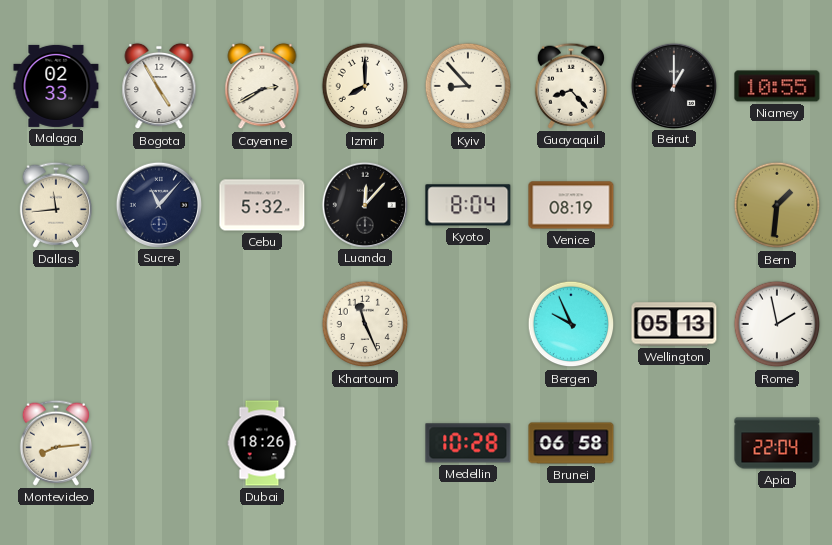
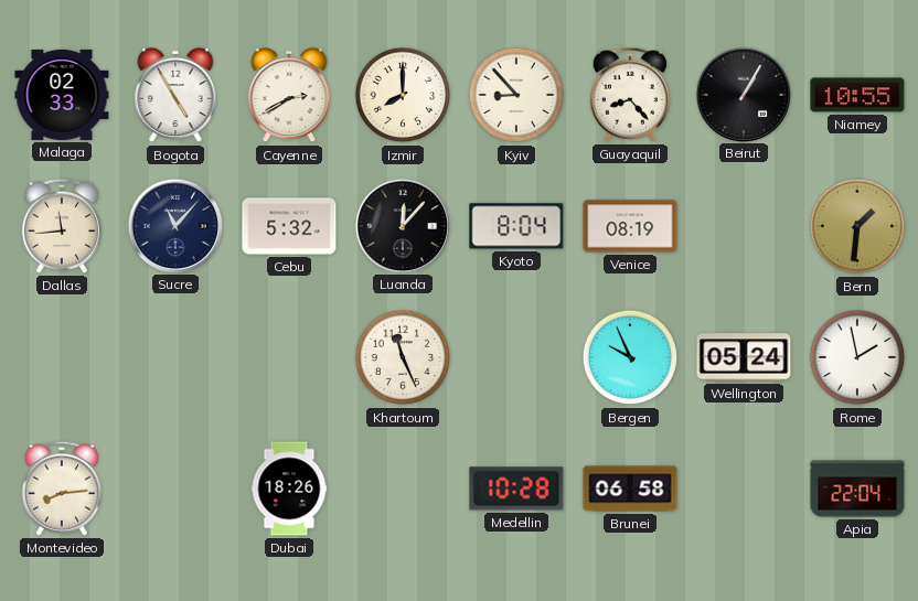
Beirut: 1:00 -> 1:05
Wellington: 05:13 -> 05:24
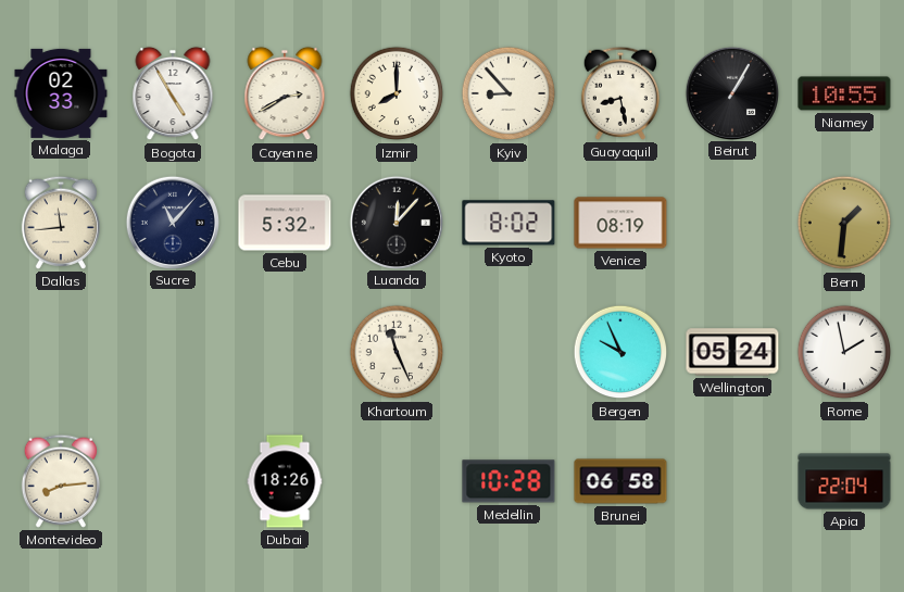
Guayaquil: 8:23 -> 8:28
Kyoto: 8:04 -> 8:02
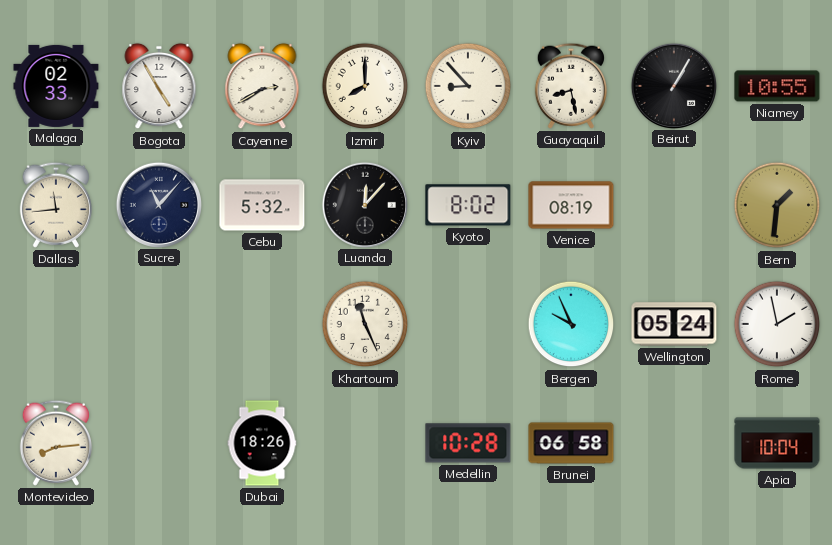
Apia: 22:04 -> 10:04
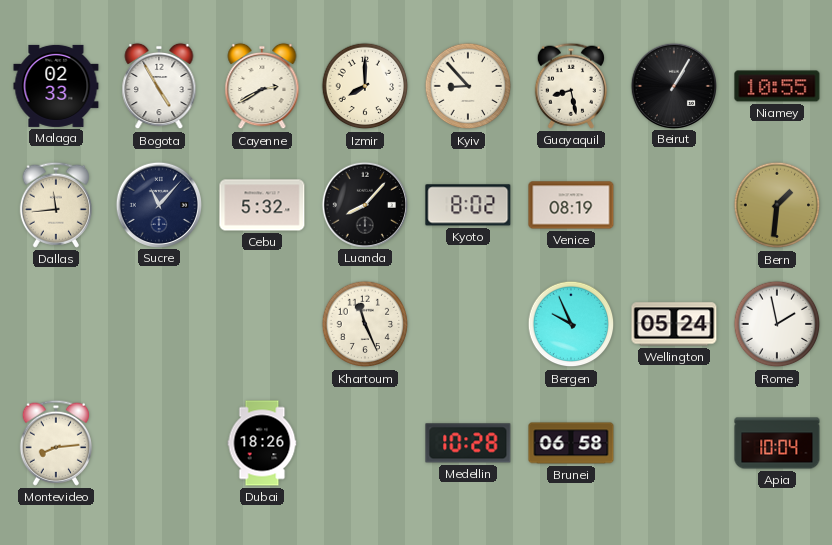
Luanda: 12:07 -> 8:07
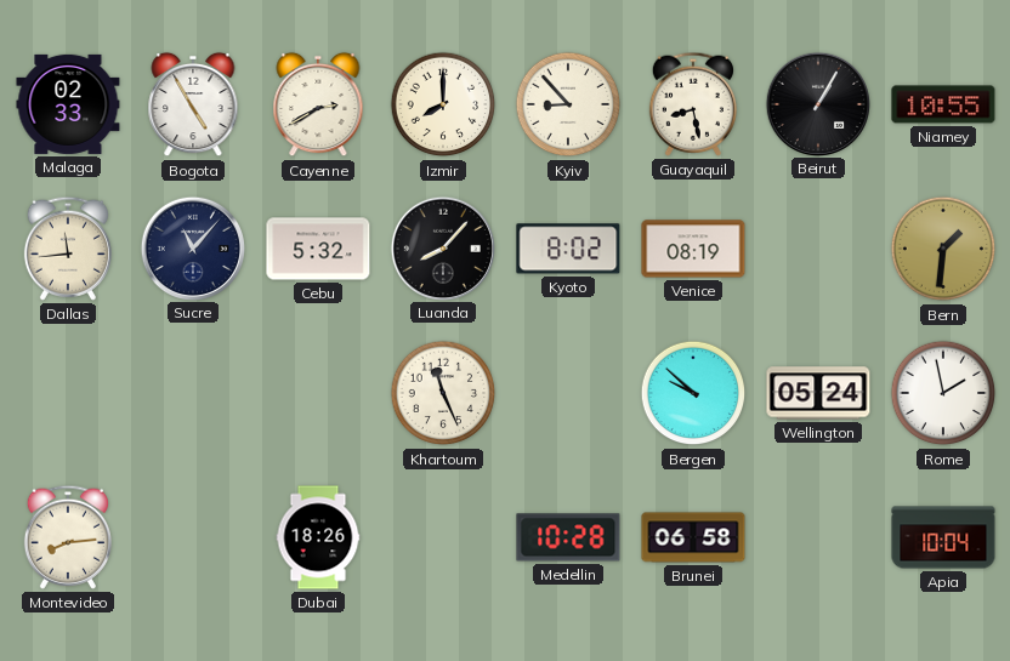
Bergen: 9:56 -> 9:52
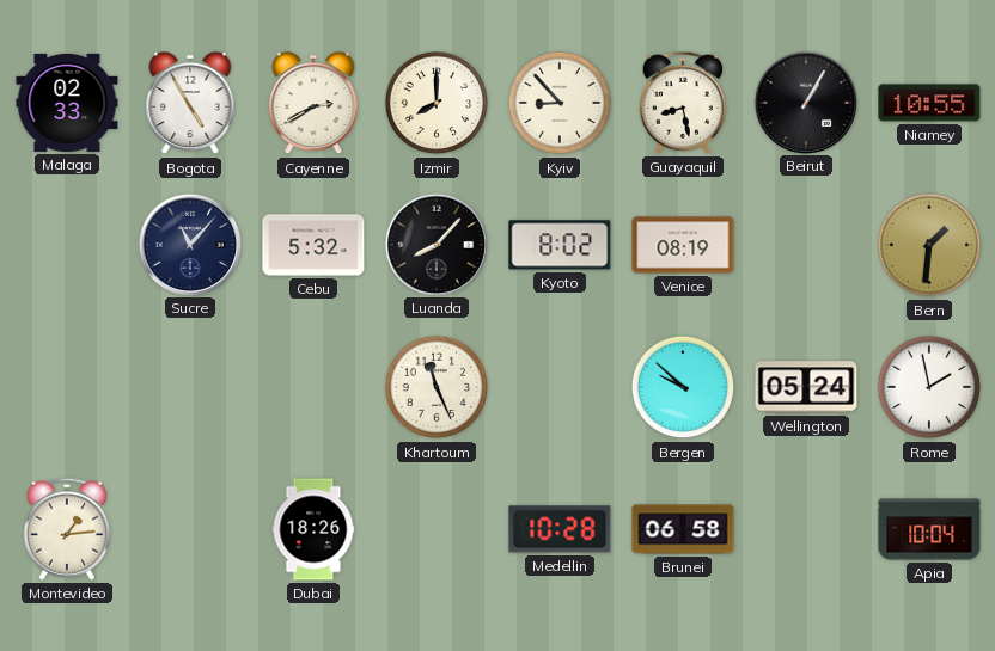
Dallas: 11:44 -> none
Montevideo: 8:14 -> 1:14
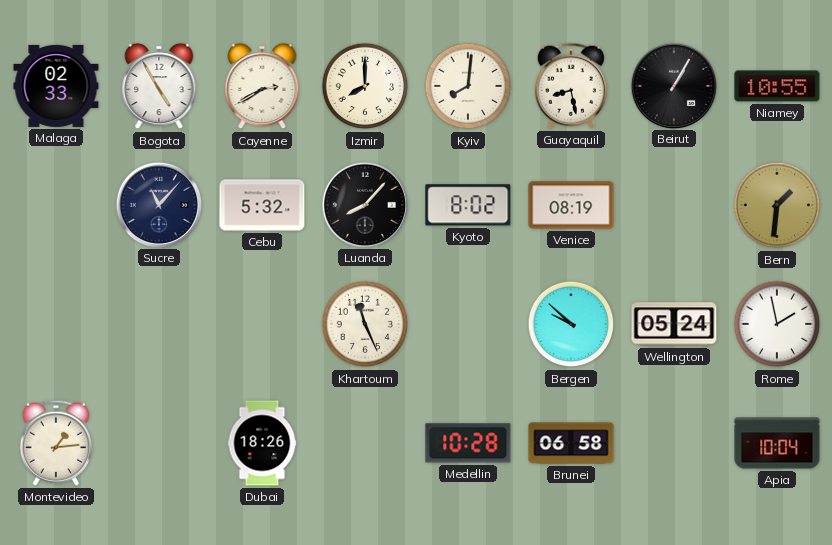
Kyiv: 8:53 -> 8:01
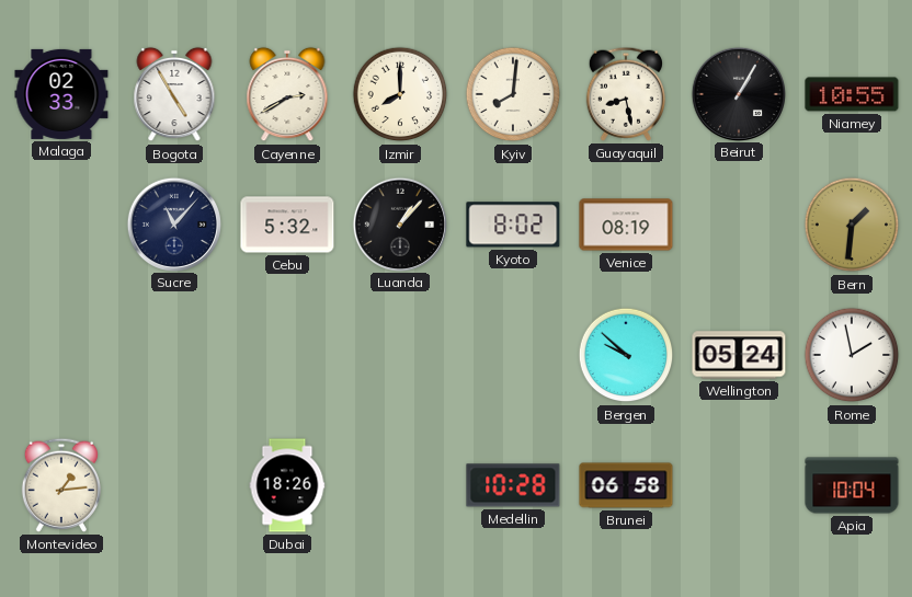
Luanda: 8:07 -> 1:07
Khartoum: 11:26 -> none
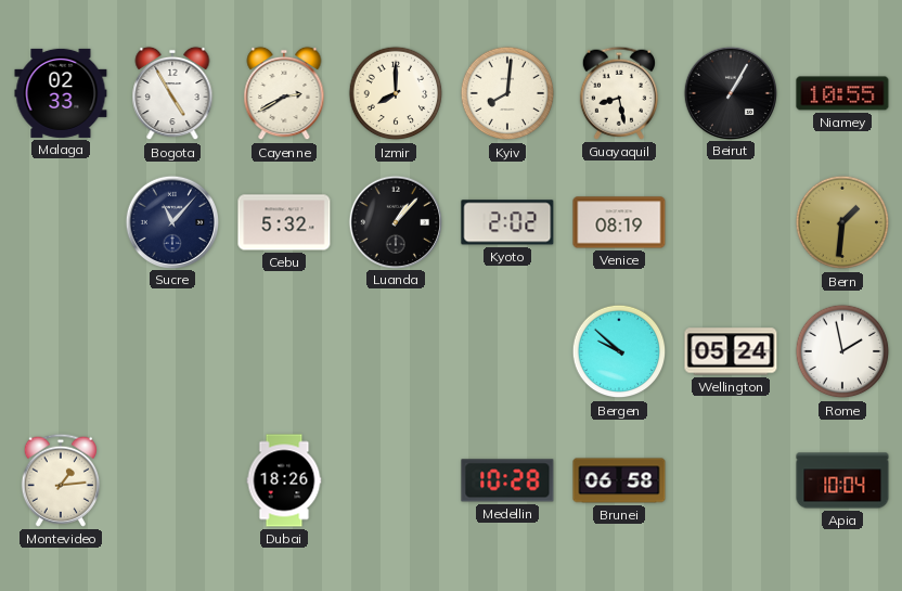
Kyoto: 8:02 -> 2:02
